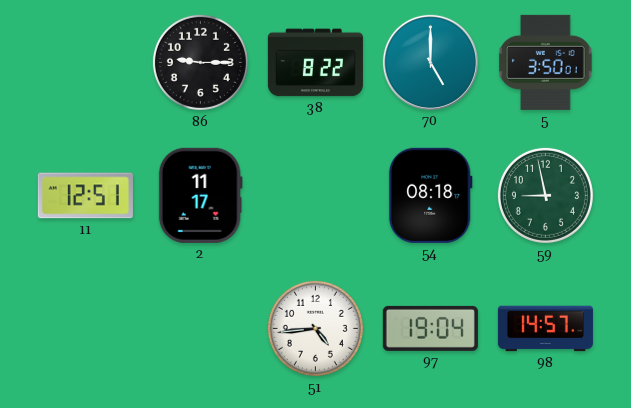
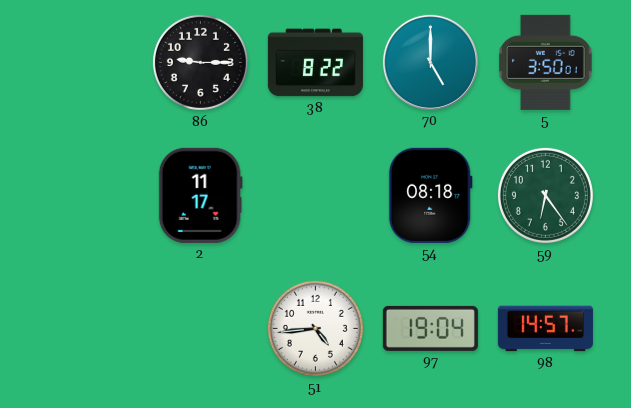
11: 12:51 -> none
59: 8:58 -> 6:24
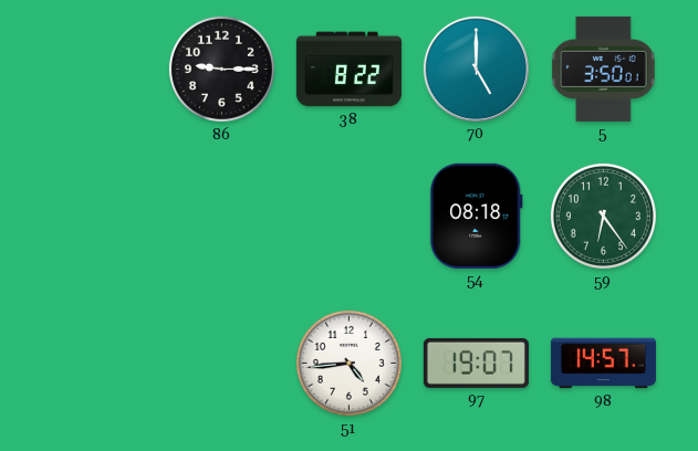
2: 11:17 -> none
97: 19:04 -> 19:07
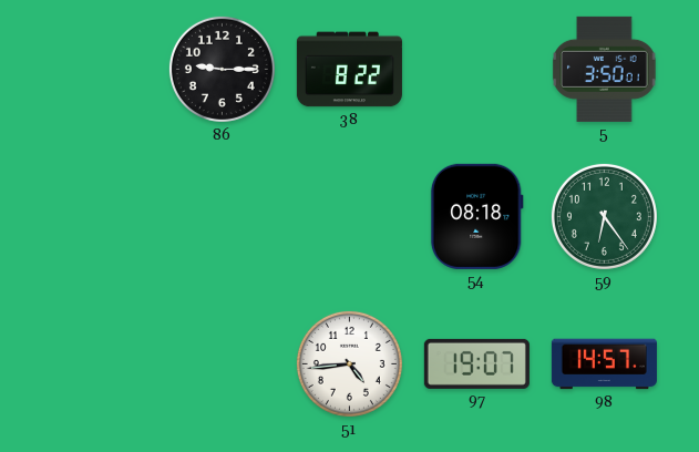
70: 5:00 -> none
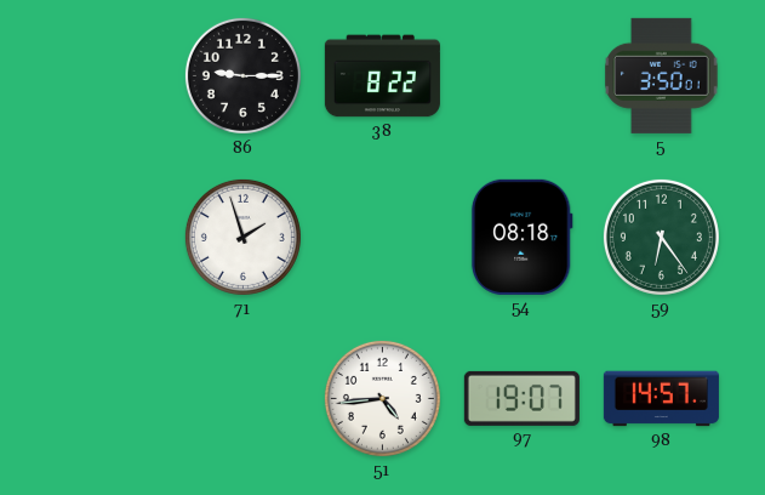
71: none -> 1:57
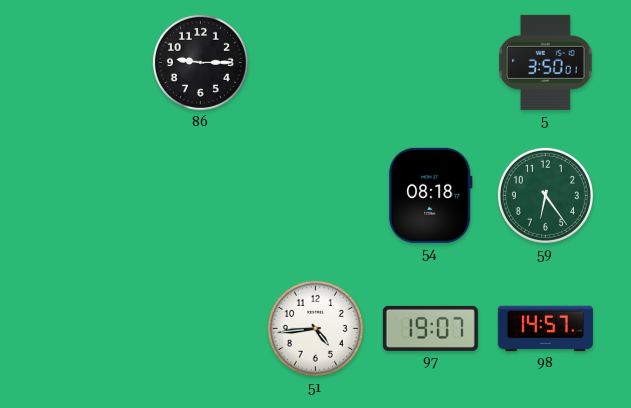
38: 8:22 -> none
71: 1:57 -> none
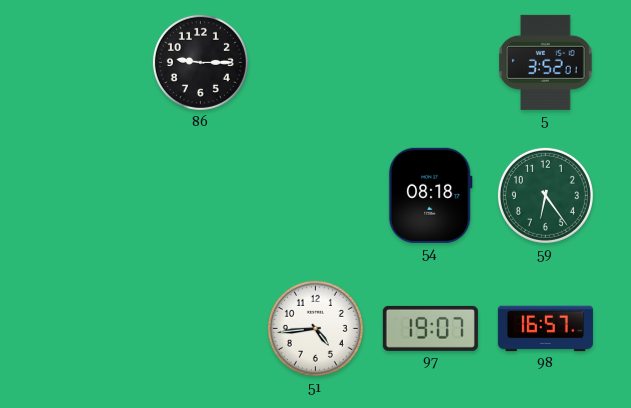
5: 3:50 -> 3:52
98: 14:57 -> 16:57
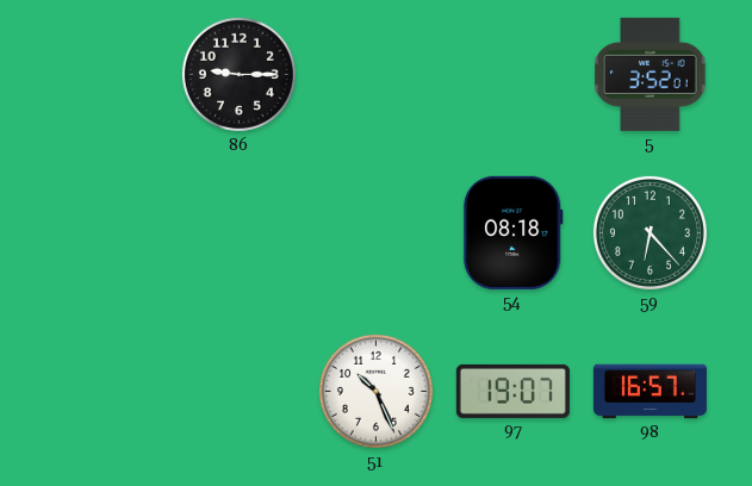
59: 6:24 -> 6:23
51: 4:44 -> 10:26
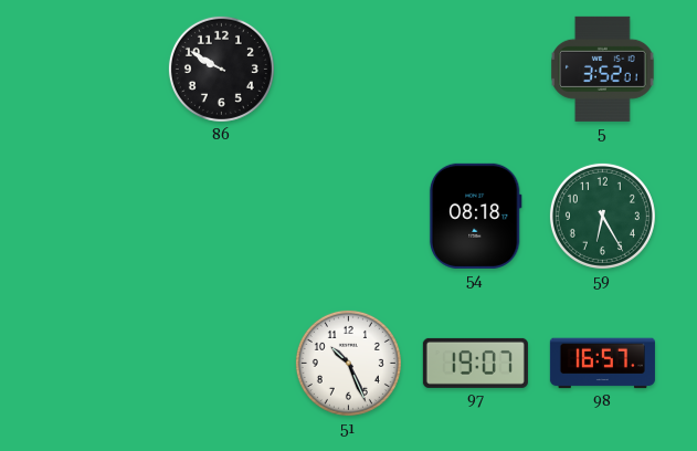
86: 9:15 -> 9:50
59: 6:23 -> 6:25
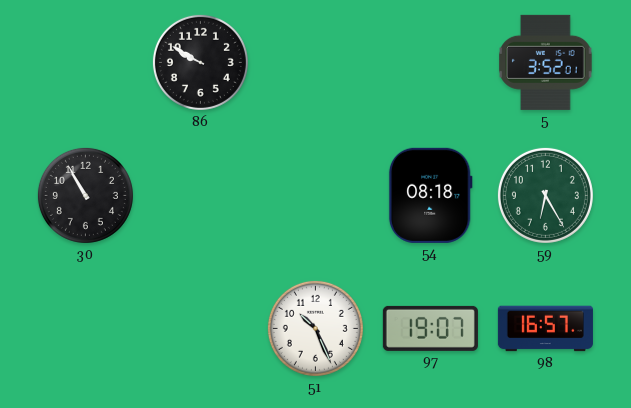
30: none -> 10:55
